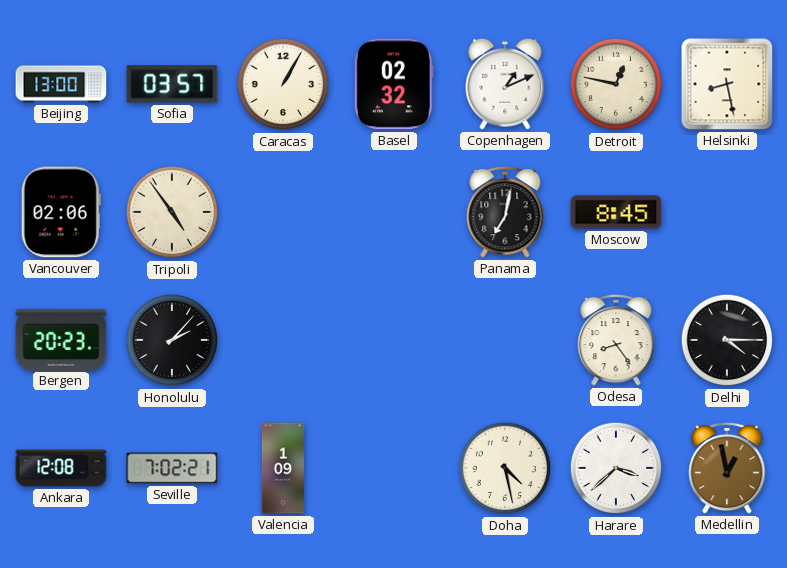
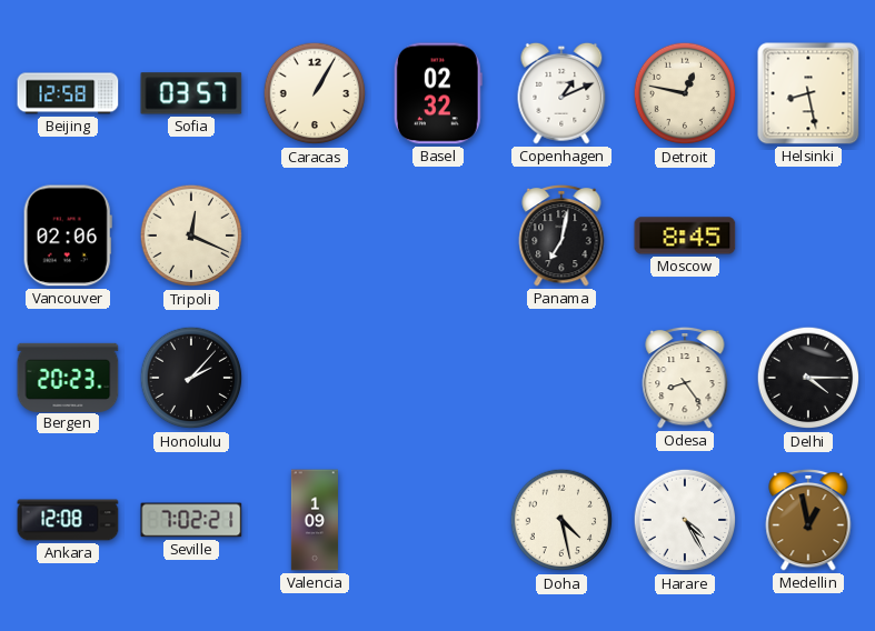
Beijing: 13:00 -> 12:58
Tripoli: 4:54 -> 12:19
Harare: 3:38 -> 4:25
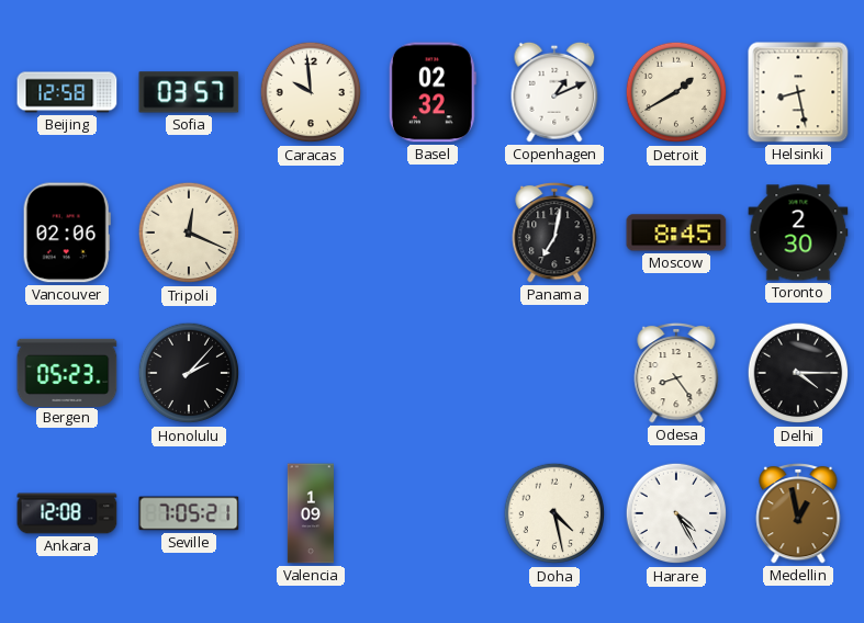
Caracas: 1:05 -> 9:59
Detroit: 12:47 -> 1:40
Toronto: none -> 2:30
Bergen: 20:23 -> 05:23
Seville: 7:02 -> 7:05
